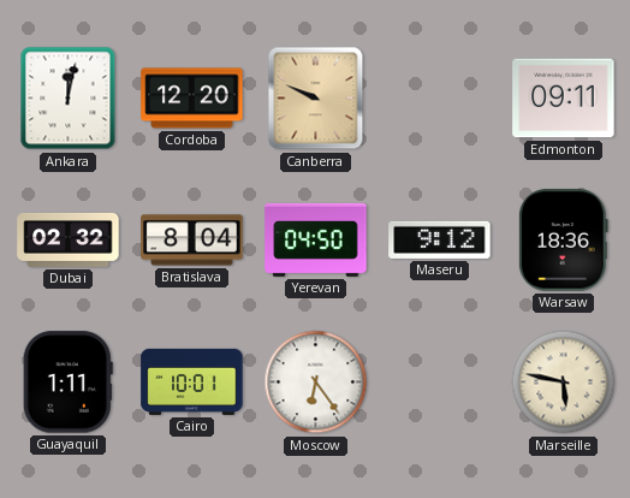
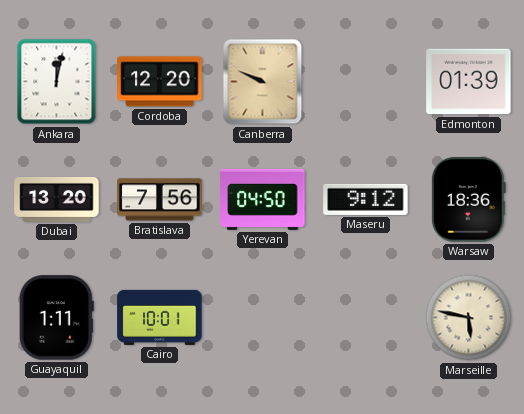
Edmonton: 09:11 -> 01:39
Dubai: 02:32 -> 13:20
Bratislava: 8:04 -> 7:56
Moscow: 6:24 -> none
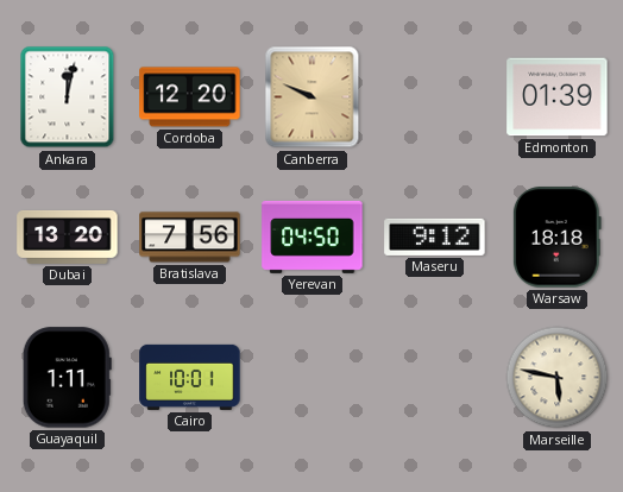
Warsaw: 18:36 -> 18:18
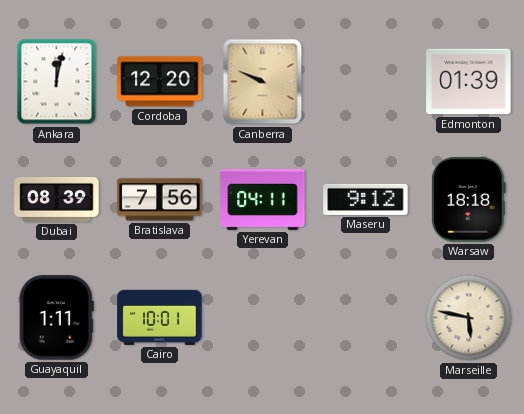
Dubai: 13:20 -> 08:39
Yerevan: 04:50 -> 04:11
